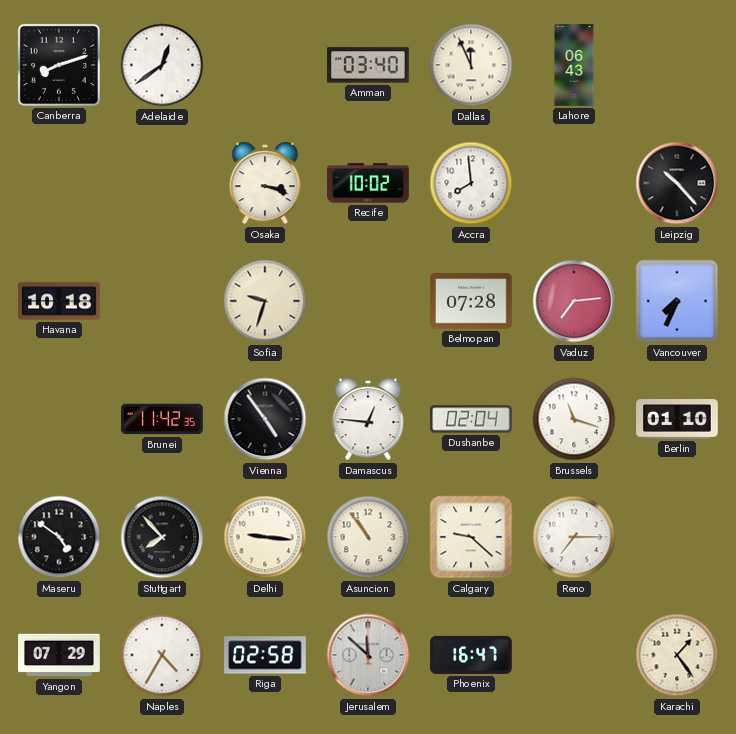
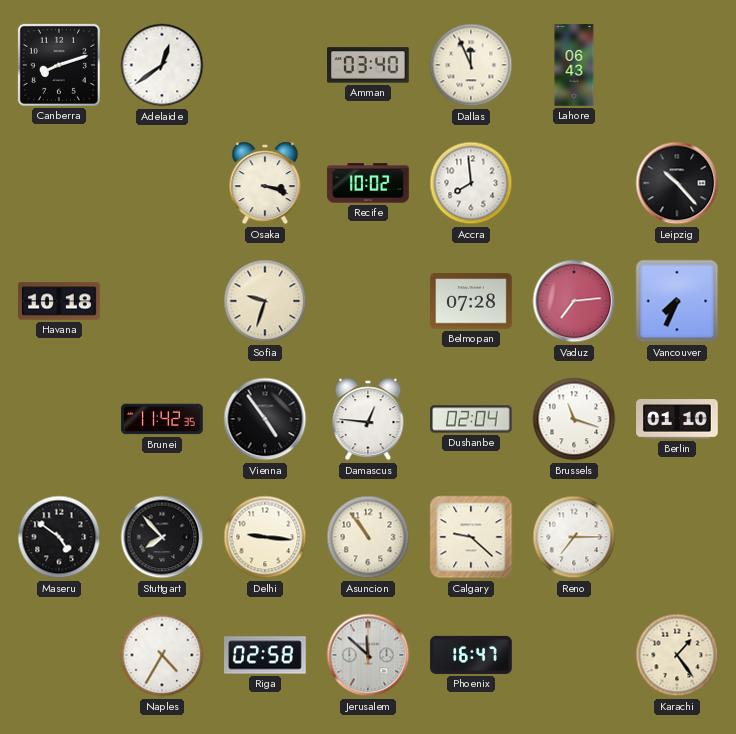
Yangon: 07:29 -> none
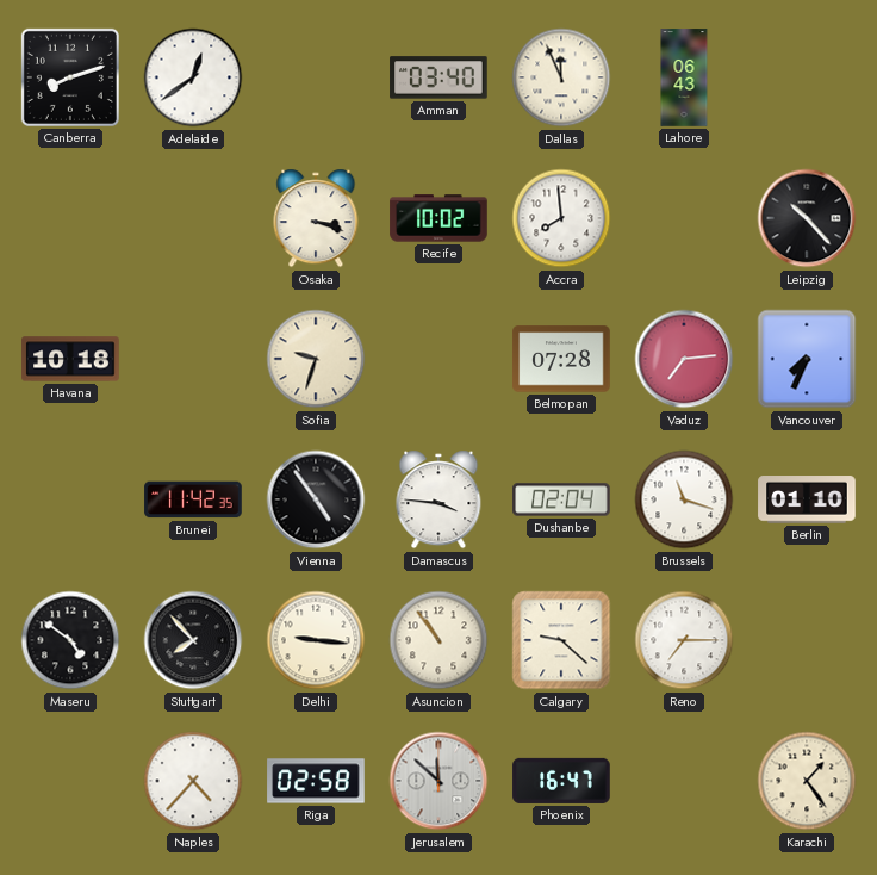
Damascus: 12:46 -> 3:46
Naples: 4:35 -> 4:37
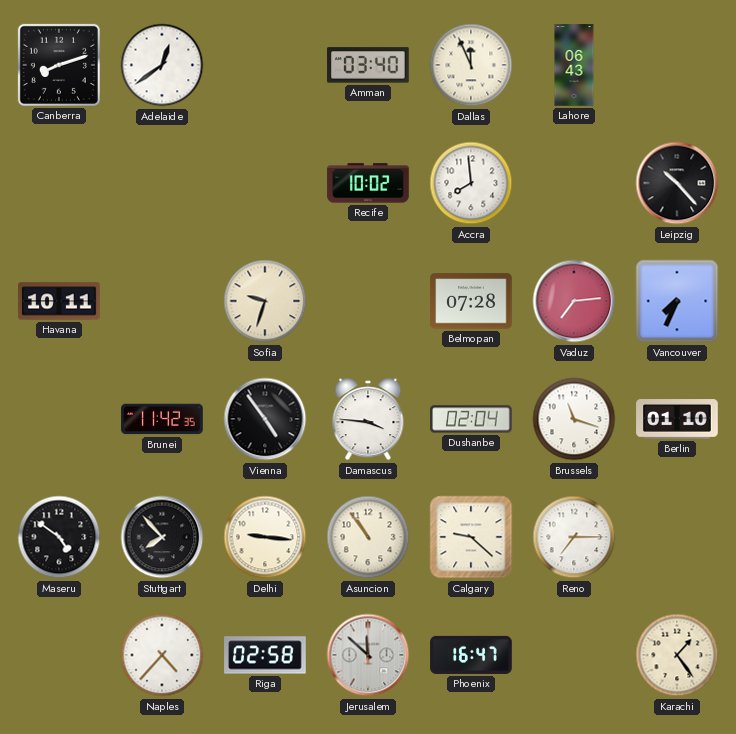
Osaka: 3:18 -> none
Havana: 10:18 -> 10:11
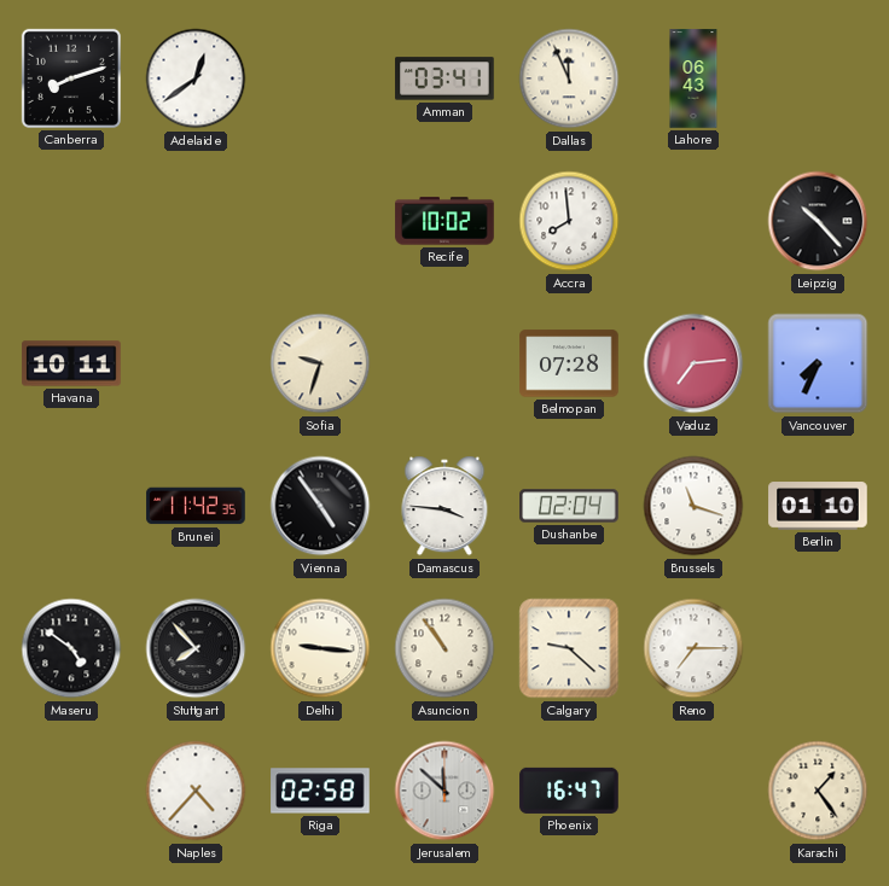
Amman: 03:40 -> 03:41
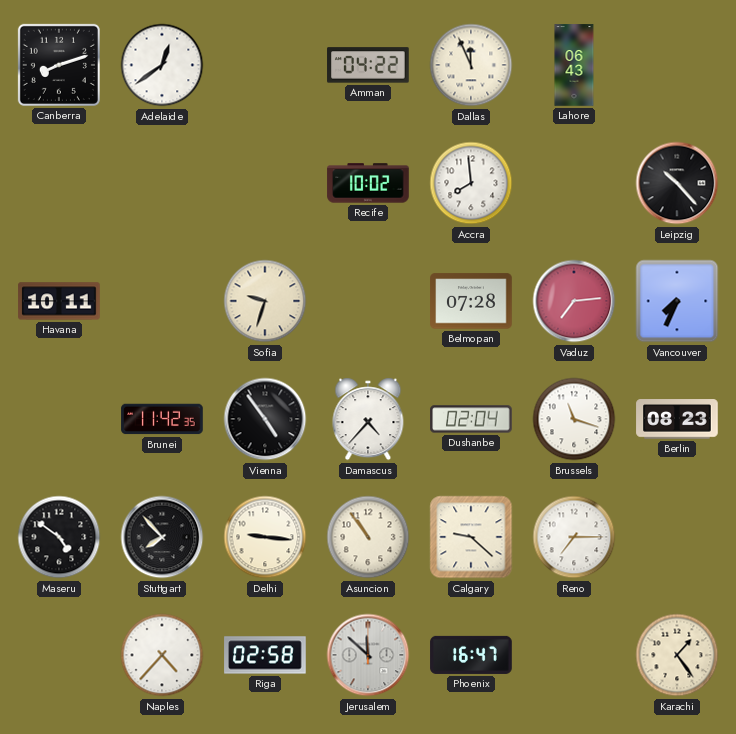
Amman: 03:41 -> 04:22
Damascus: 3:46 -> 4:37
Berlin: 01:10 -> 08:23
